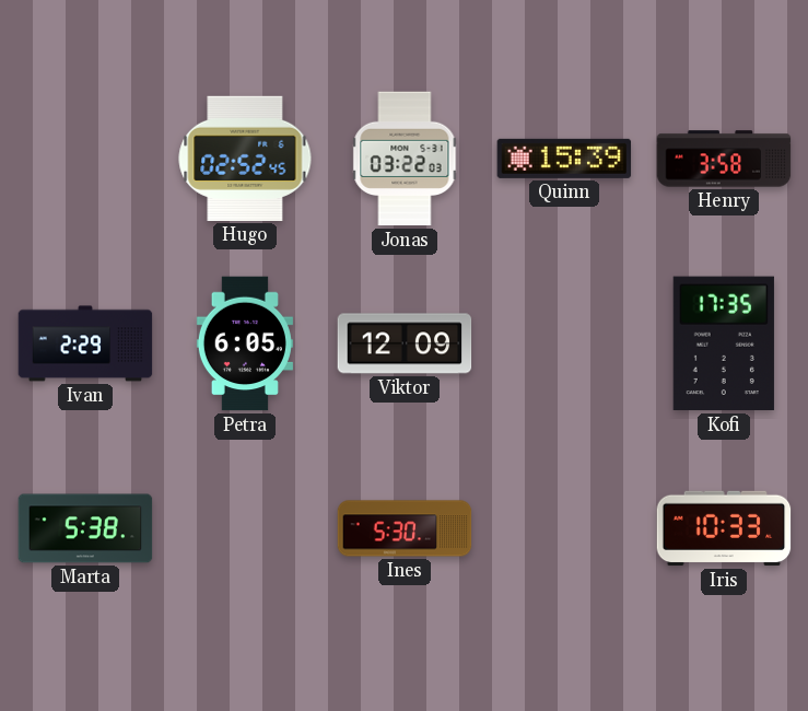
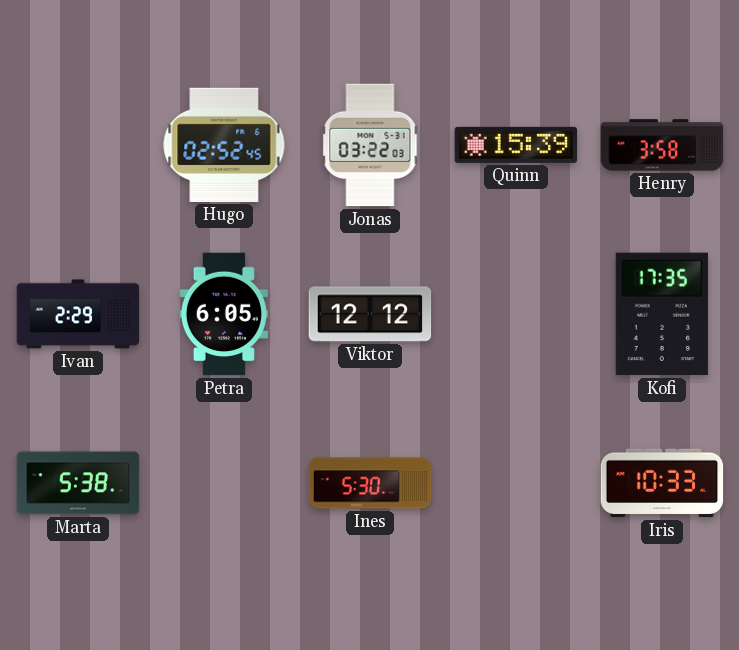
Viktor: 12:09 -> 12:12
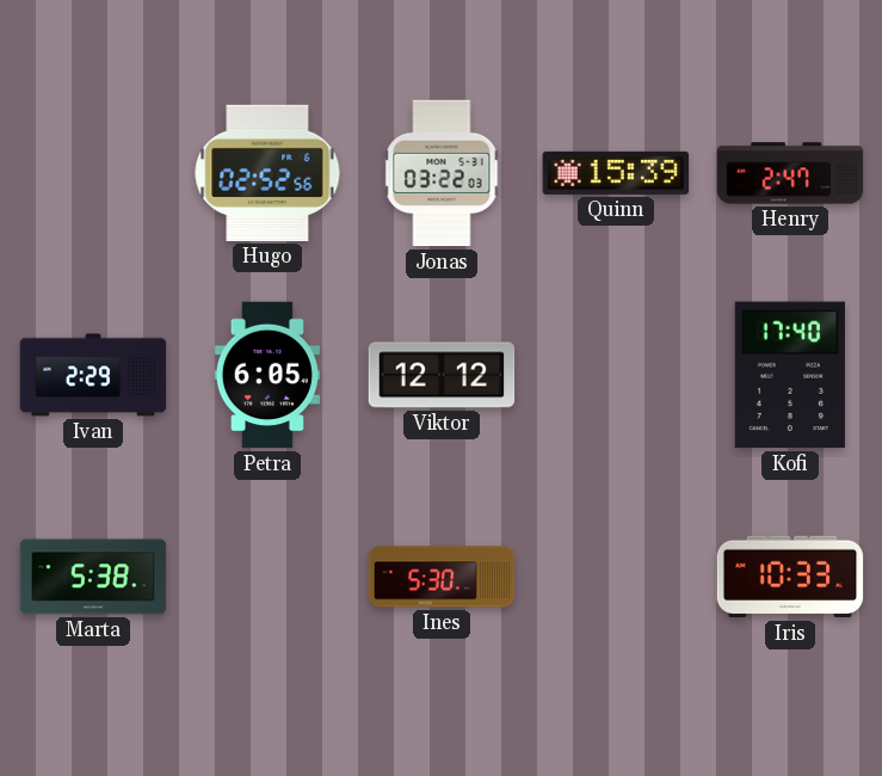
Hugo: 02:52:45 -> 02:52:56
Henry: 3:58 -> 2:47
Kofi: 17:35 -> 17:40
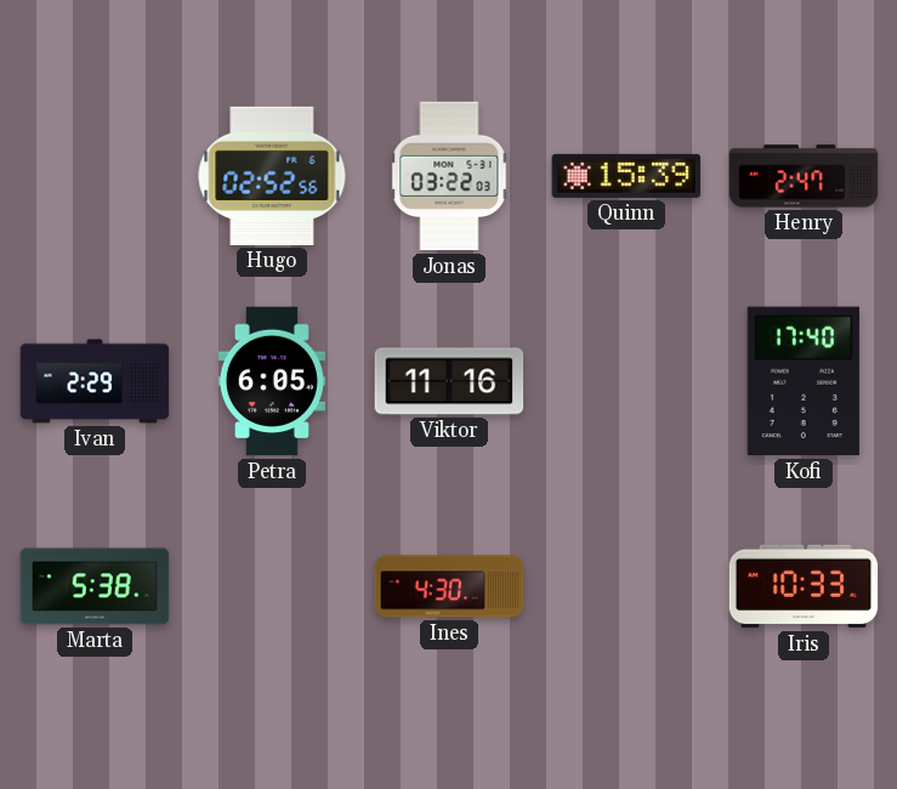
Viktor: 12:12 -> 11:16
Ines: 5:30 -> 4:30
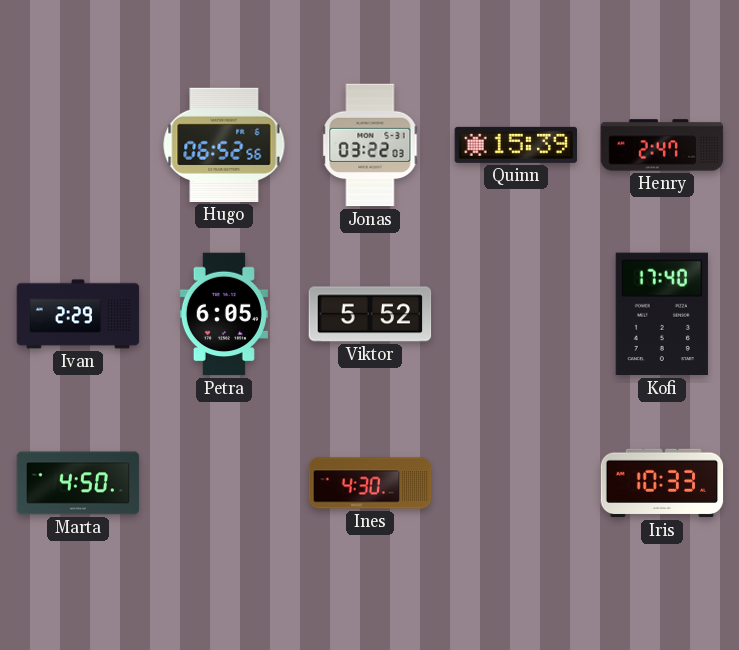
Hugo: 02:52 -> 06:52
Viktor: 11:16 -> 5:52
Marta: 5:38 -> 4:50
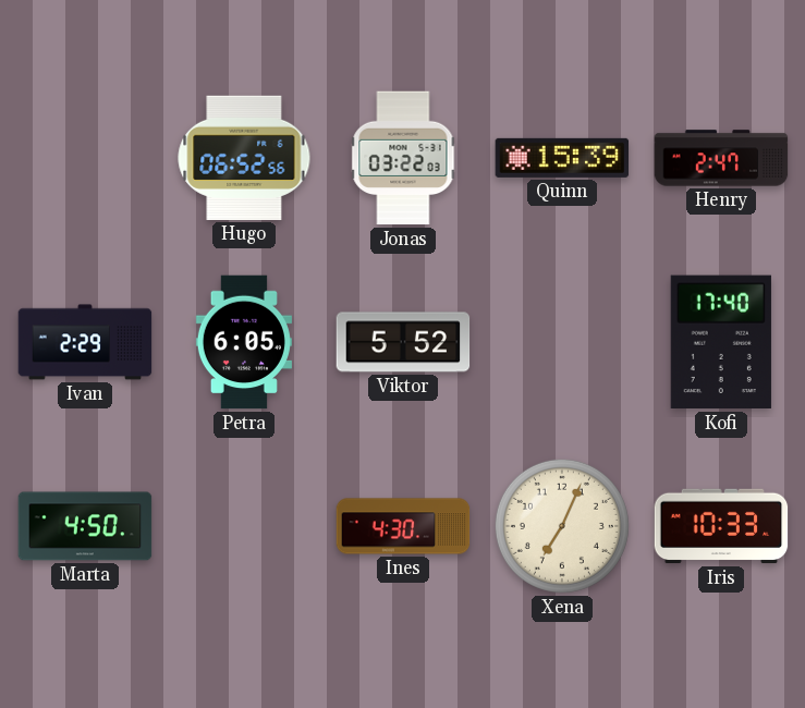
Xena: none -> 7:04
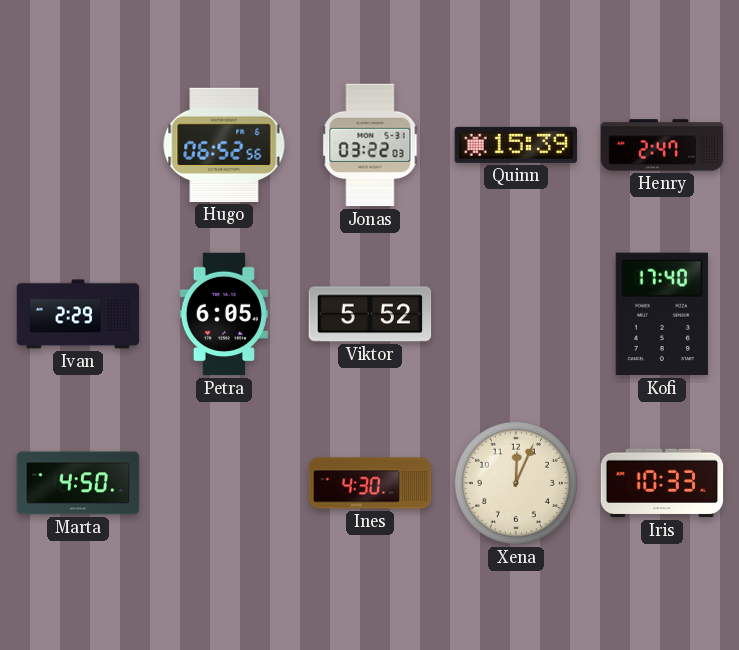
Xena: 7:04 -> 12:04
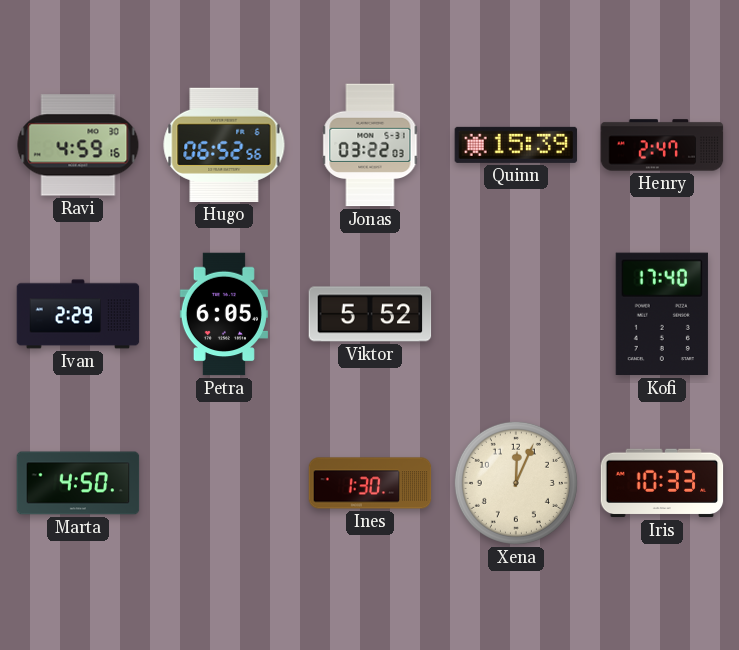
Ravi: none -> 4:59
Ines: 4:30 -> 1:30
